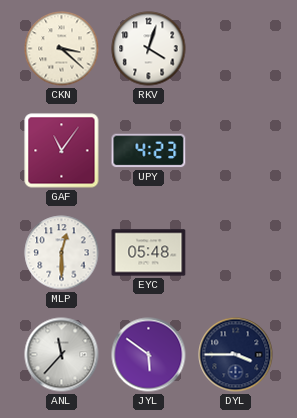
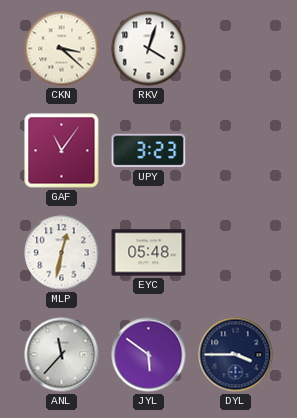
UPY: 4:23 -> 3:23
MLP: 12:30 -> 12:32
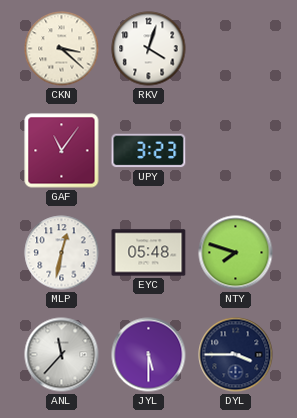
NTY: none -> 7:48
JYL: 5:51 -> 5:30
